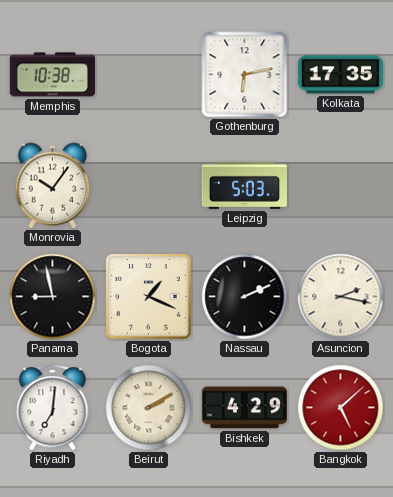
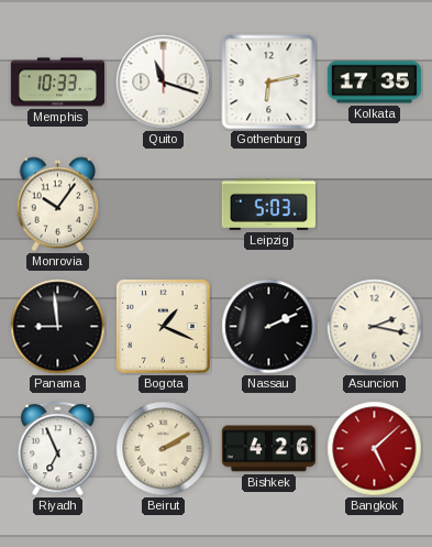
Memphis: 10:38 -> 10:33
Quito: none -> 11:18
Panama: 8:58 -> 8:59
Riyadh: 7:01 -> 6:56
Bishkek: 4:29 -> 4:26
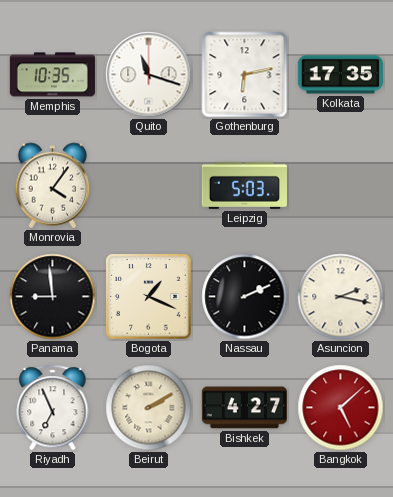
Memphis: 10:33 -> 10:35
Monrovia: 10:06 -> 4:06
Bishkek: 4:26 -> 4:27
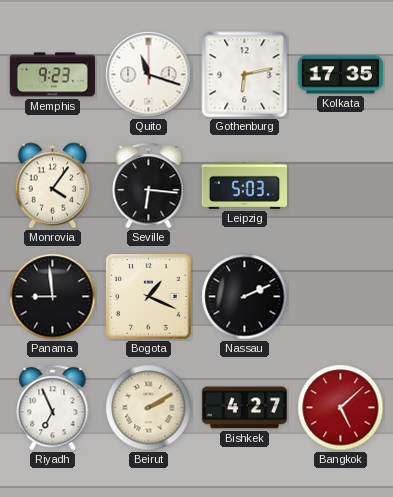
Memphis: 10:35 -> 9:23
Seville: none -> 6:16
Asuncion: 2:17 -> none
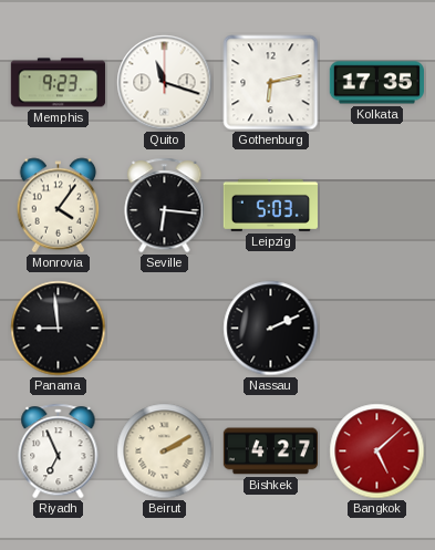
Bogota: 1:19 -> none
